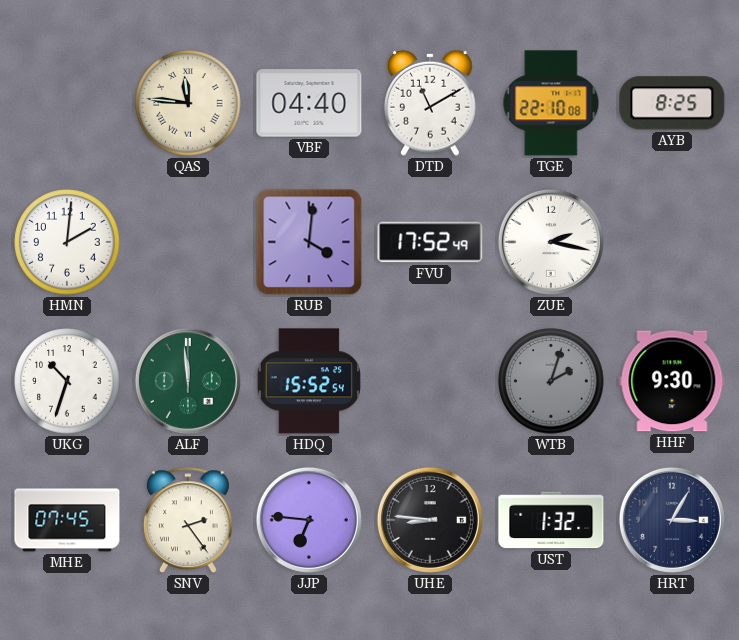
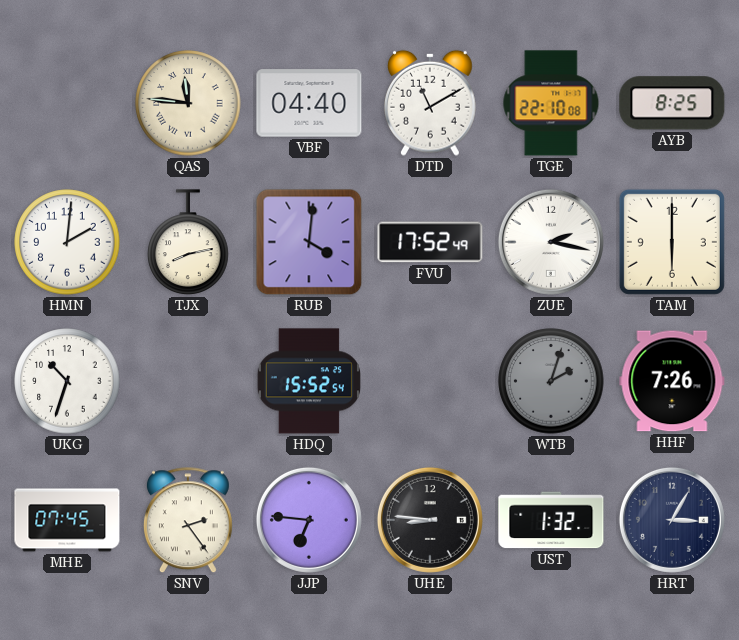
TJX: none -> 8:13
TAM: none -> 6:00
ALF: 11:59 -> none
HHF: 9:30 -> 7:26
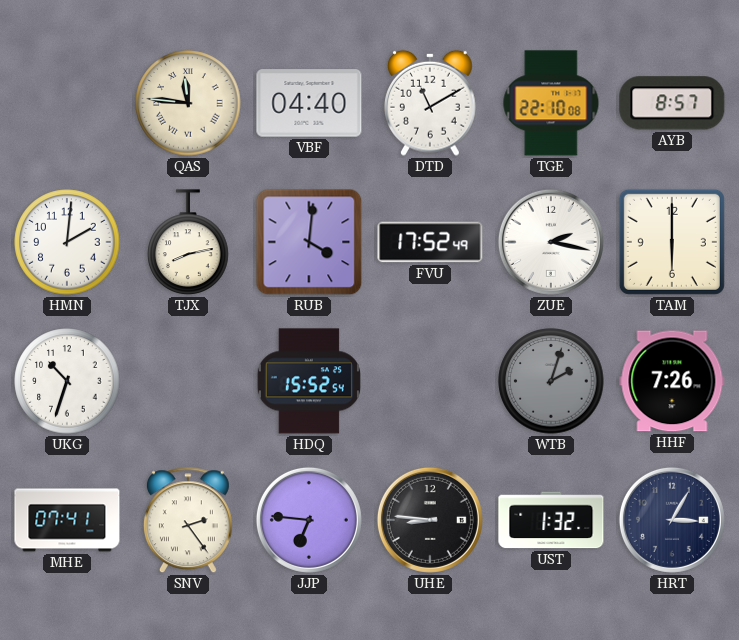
AYB: 8:25 -> 8:57
MHE: 07:45 -> 07:41
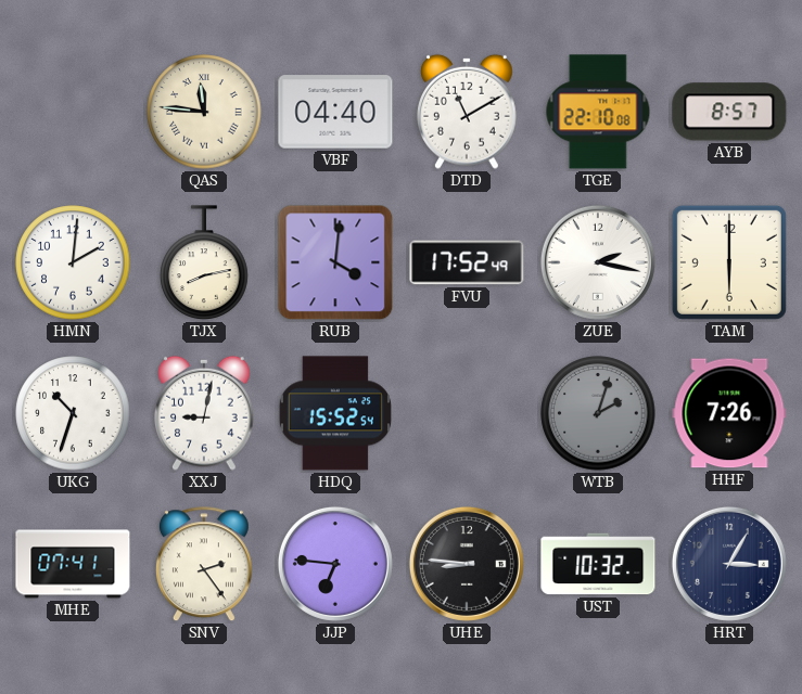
XXJ: none -> 9:02
UST: 1:32 -> 10:32
